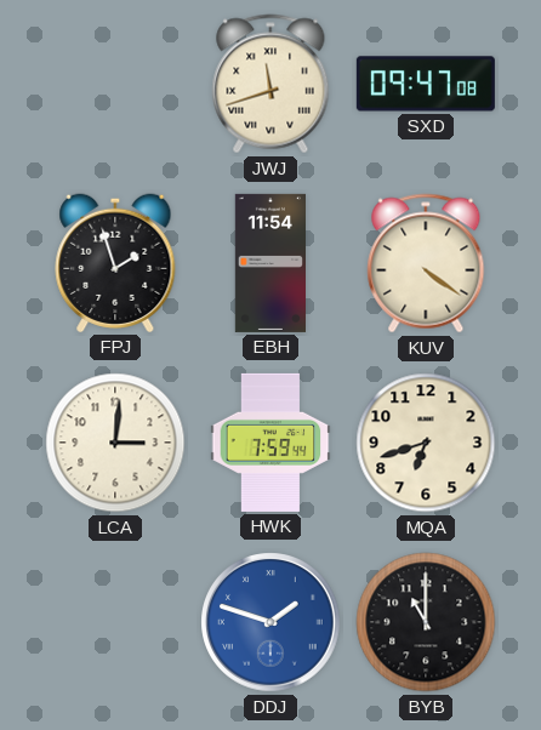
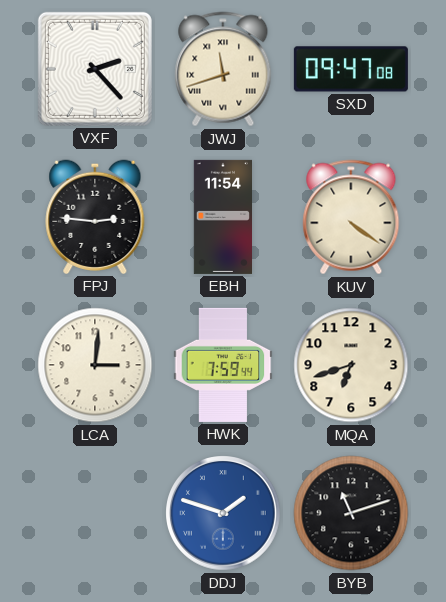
VXF: none -> 2:23
FPJ: 1:57 -> 2:46
BYB: 11:00 -> 11:12
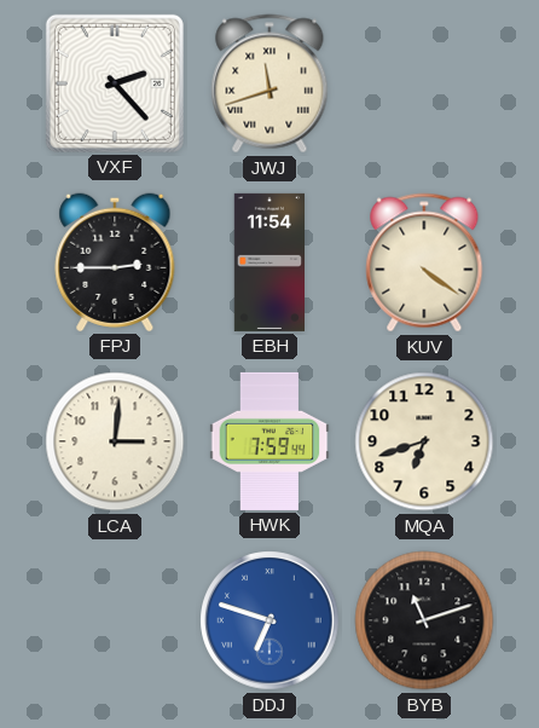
SXD: 09:47 -> none
FPJ: 2:46 -> 2:45
DDJ: 1:48 -> 6:48
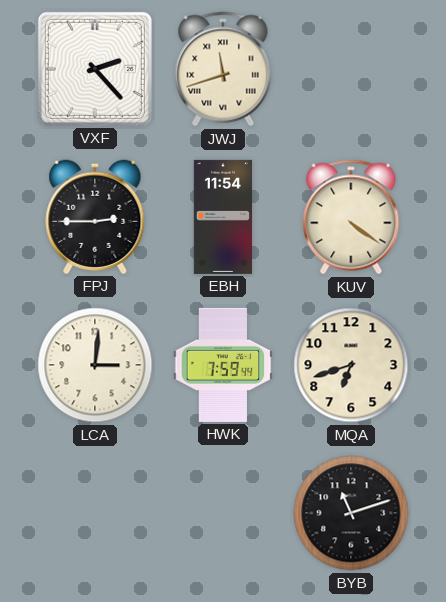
DDJ: 6:48 -> none
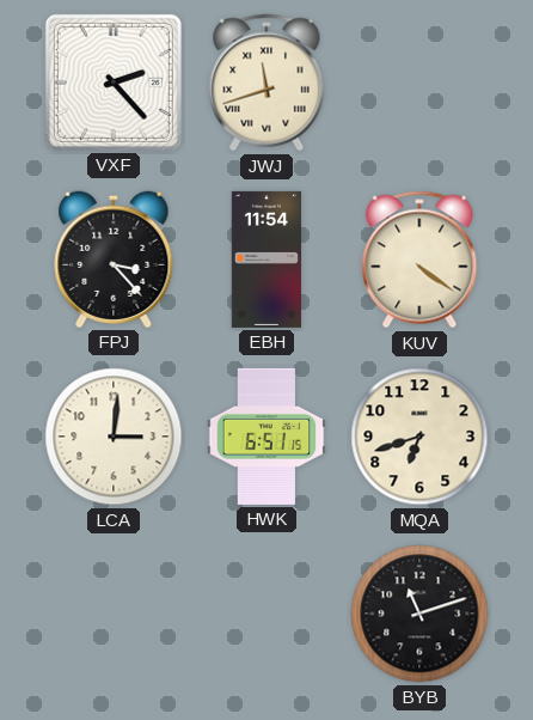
FPJ: 2:45 -> 3:23
HWK: 7:59 -> 6:51
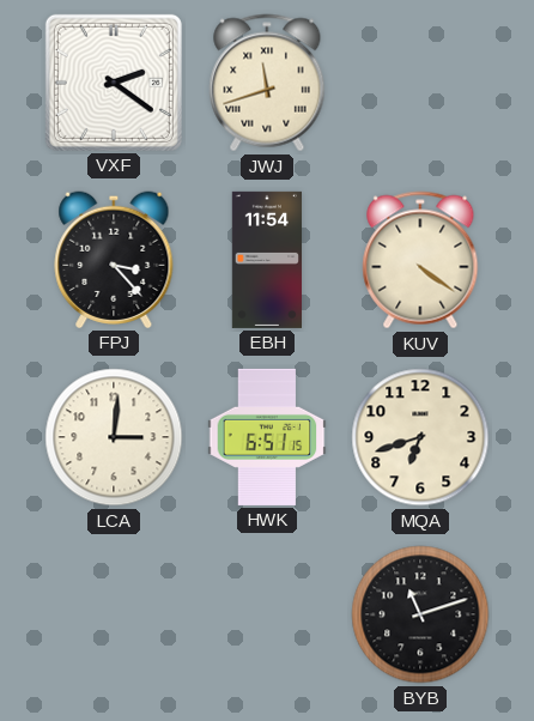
VXF: 2:23 -> 2:21
